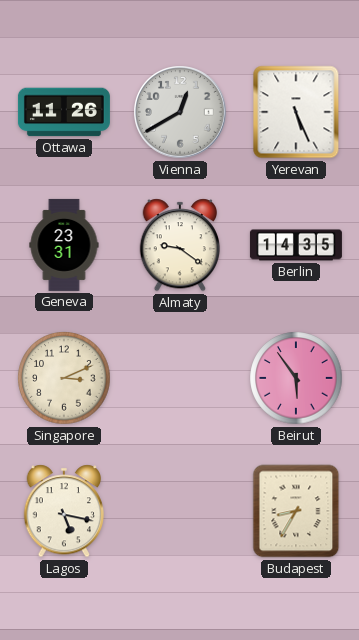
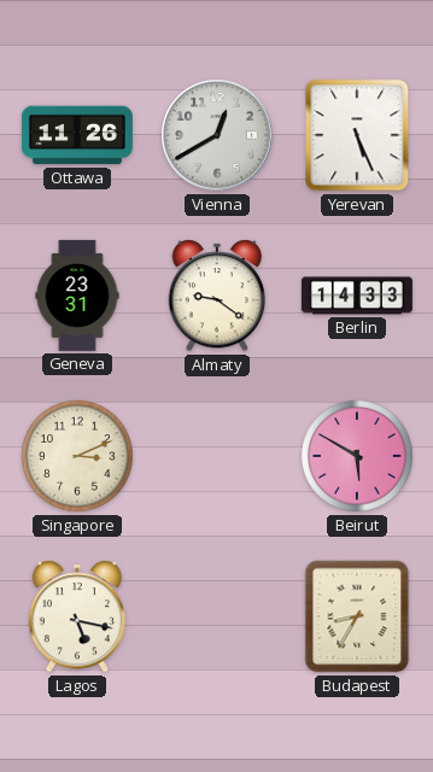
Berlin: 14:35 -> 14:33
Beirut: 5:54 -> 5:50
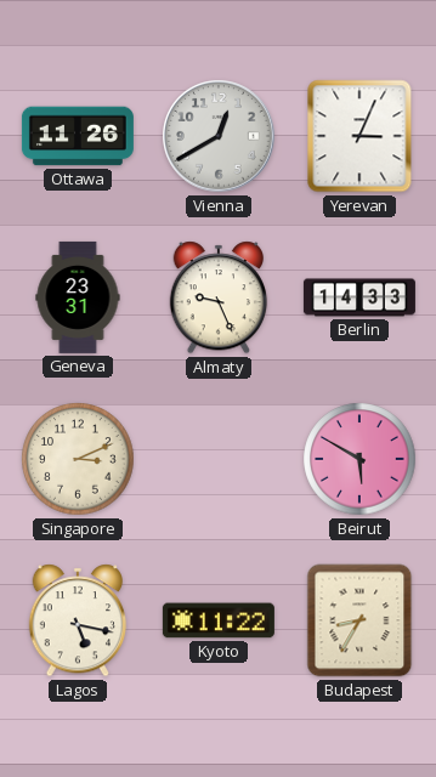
Yerevan: 5:26 -> 3:04
Almaty: 9:21 -> 9:26
Kyoto: none -> 11:22
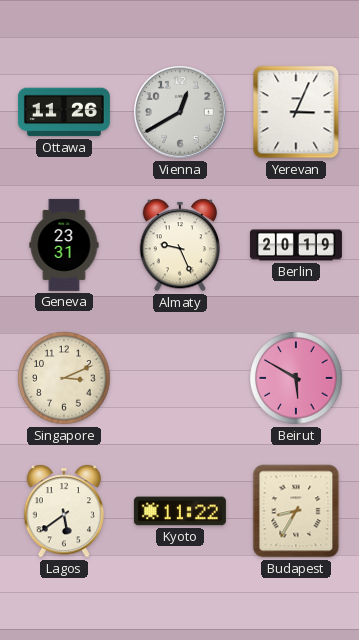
Berlin: 14:33 -> 20:19
Lagos: 5:17 -> 5:39
